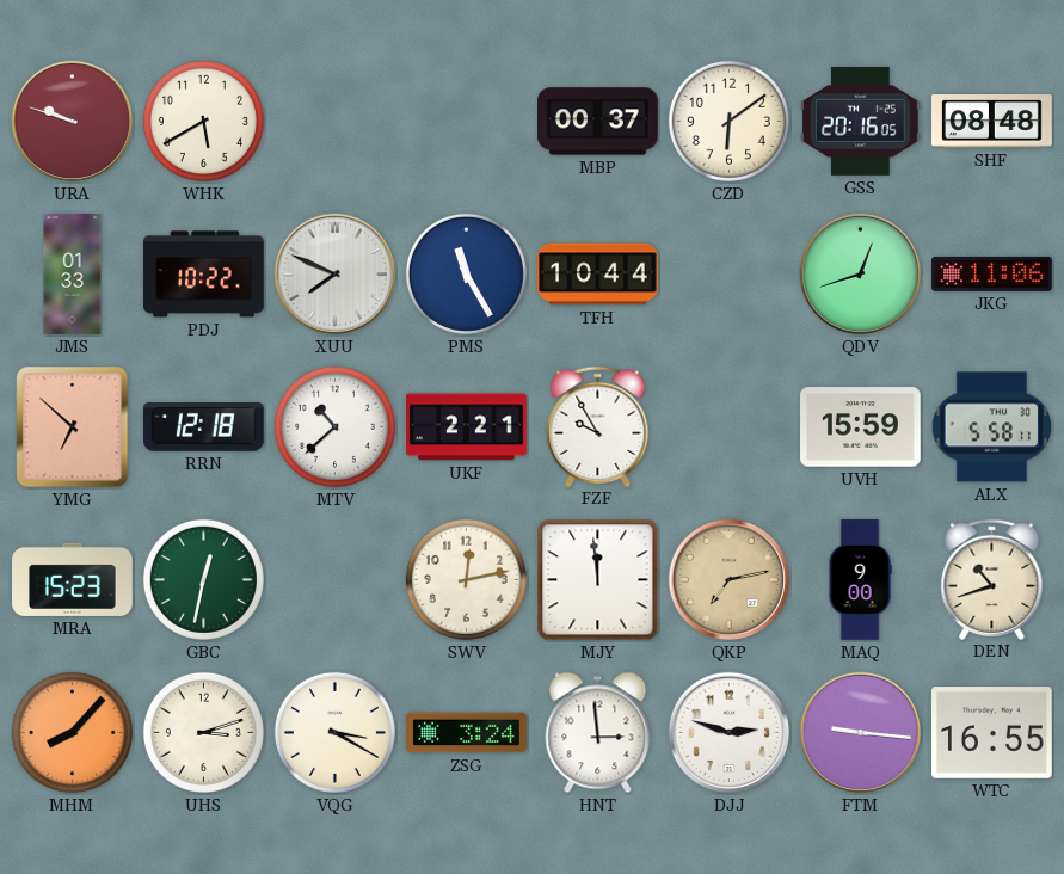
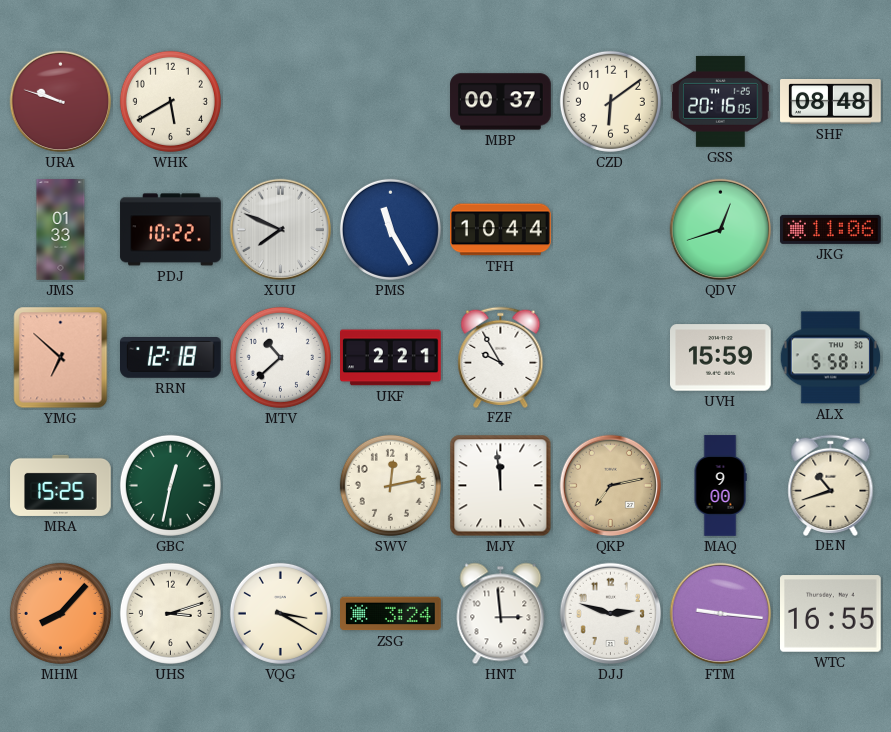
MRA: 15:23 -> 15:25
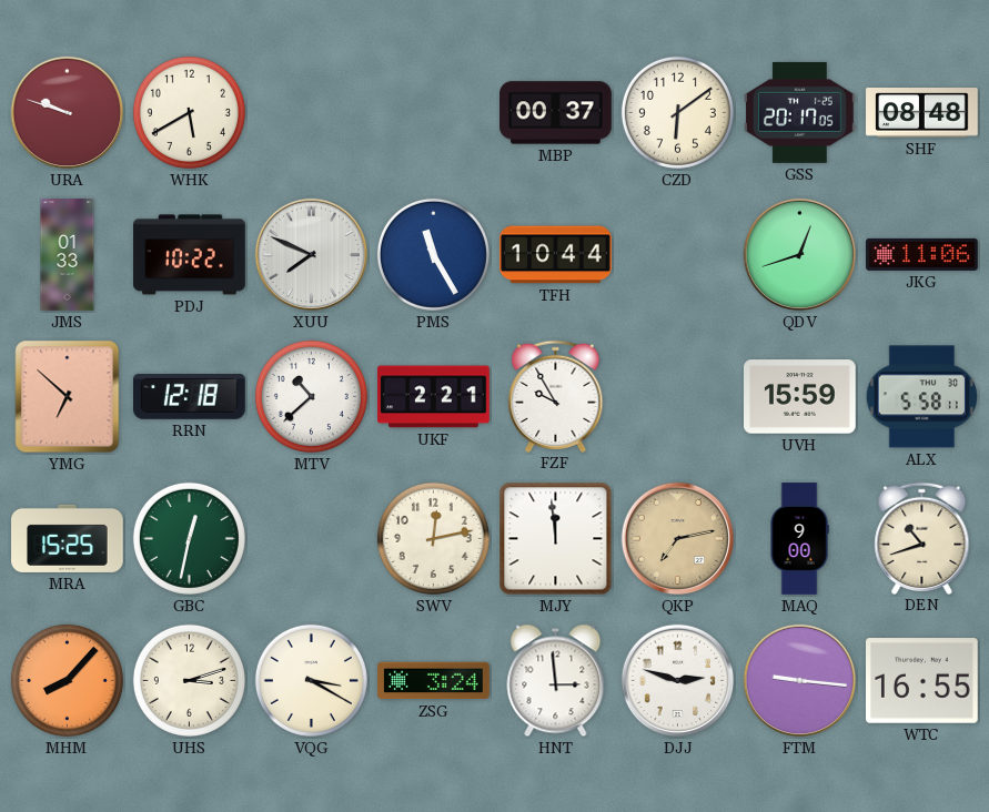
GSS: 20:16 -> 20:17
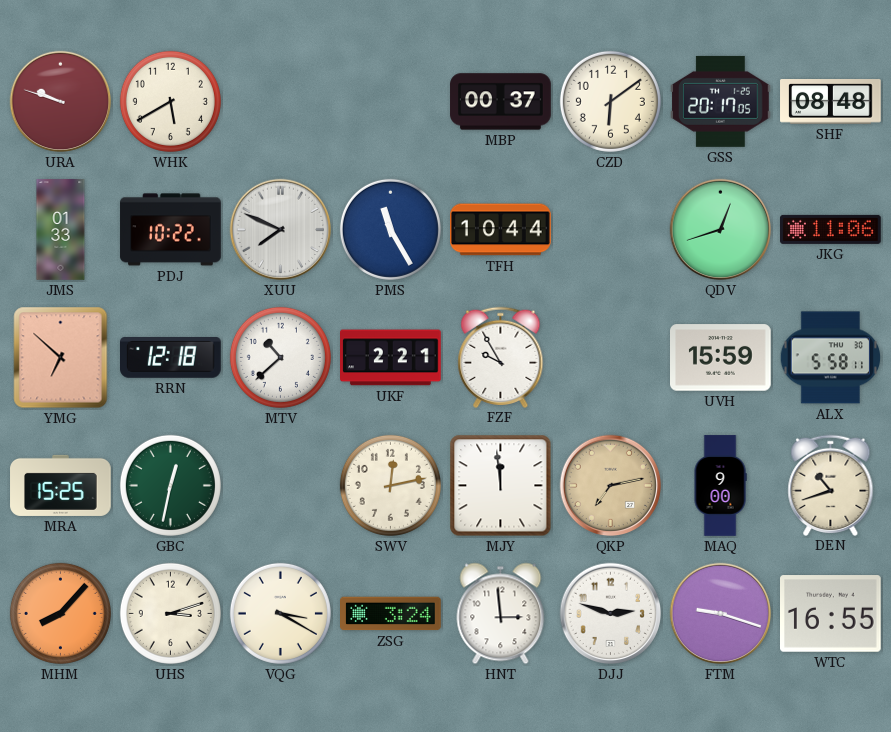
FTM: 9:16 -> 9:18
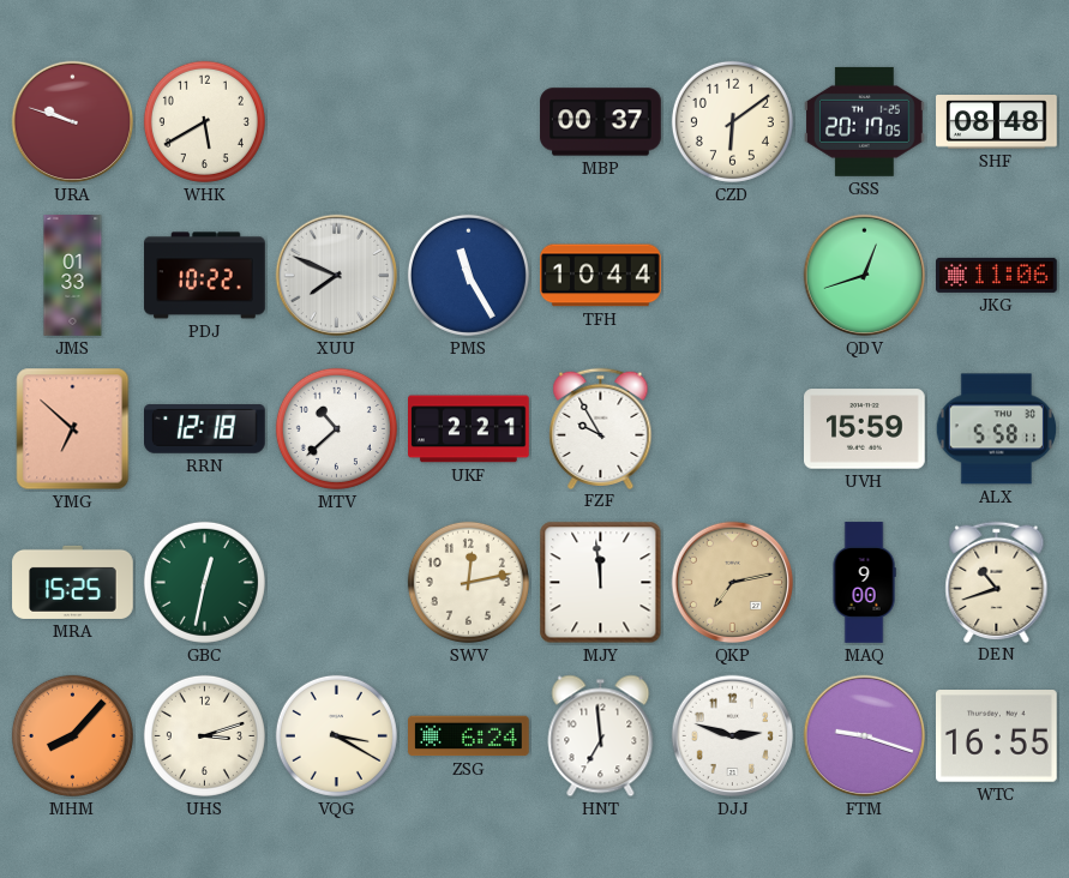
ZSG: 3:24 -> 6:24
HNT: 2:59 -> 6:59
